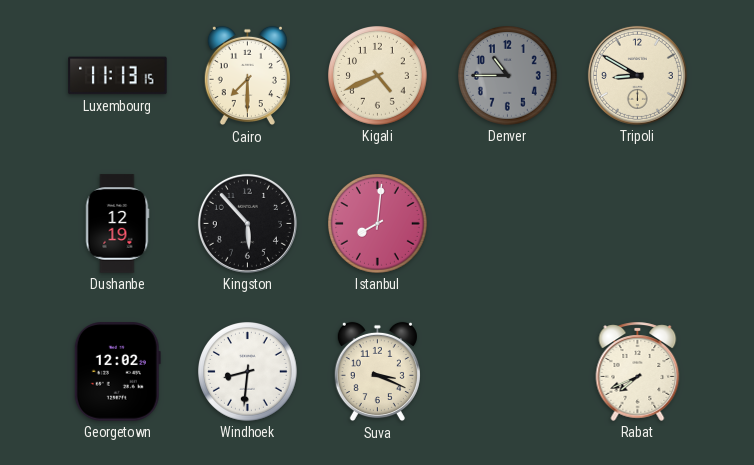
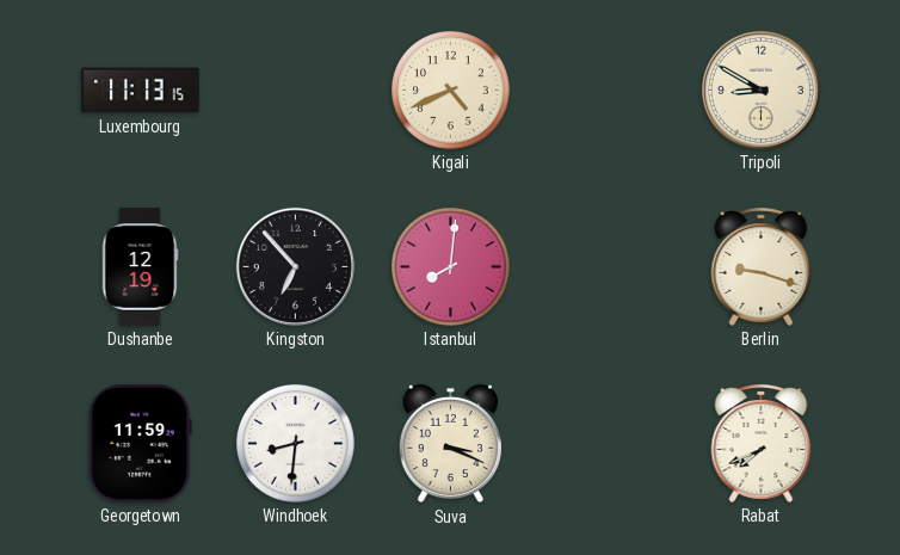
Cairo: 7:30 -> none
Denver: 10:45 -> none
Kingston: 5:53 -> 6:53
Berlin: none -> 9:18
Georgetown: 12:02 -> 11:59
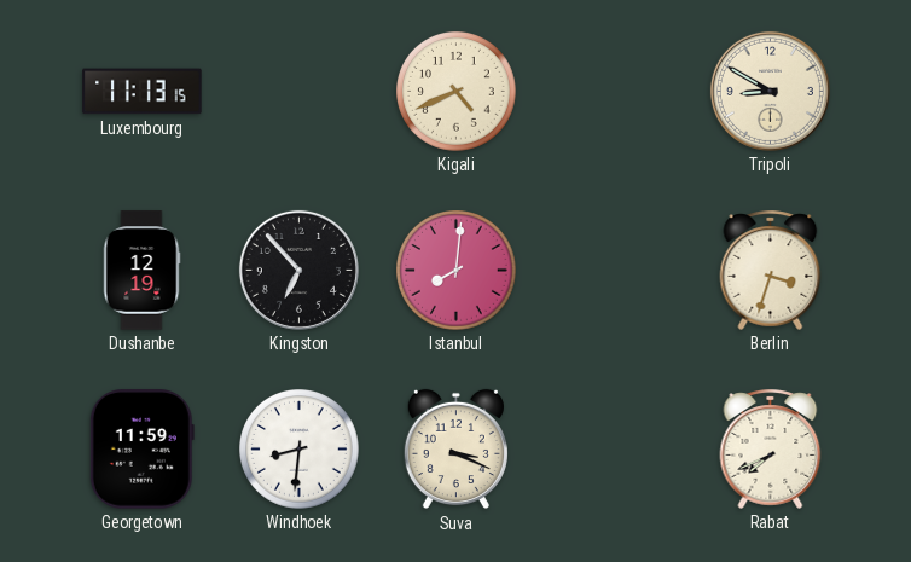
Berlin: 9:18 -> 3:33
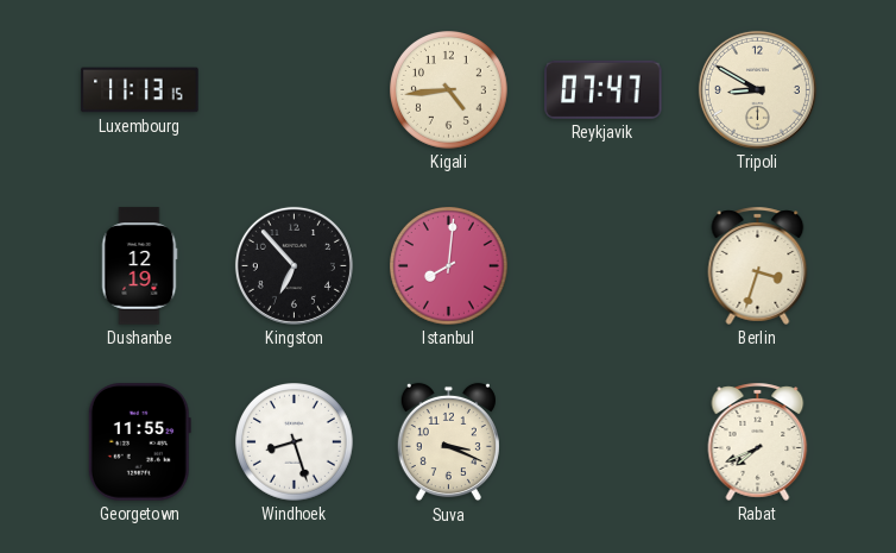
Kigali: 4:41 -> 4:44
Reykjavik: none -> 07:47
Georgetown: 11:59 -> 11:55
Windhoek: 8:31 -> 8:27
